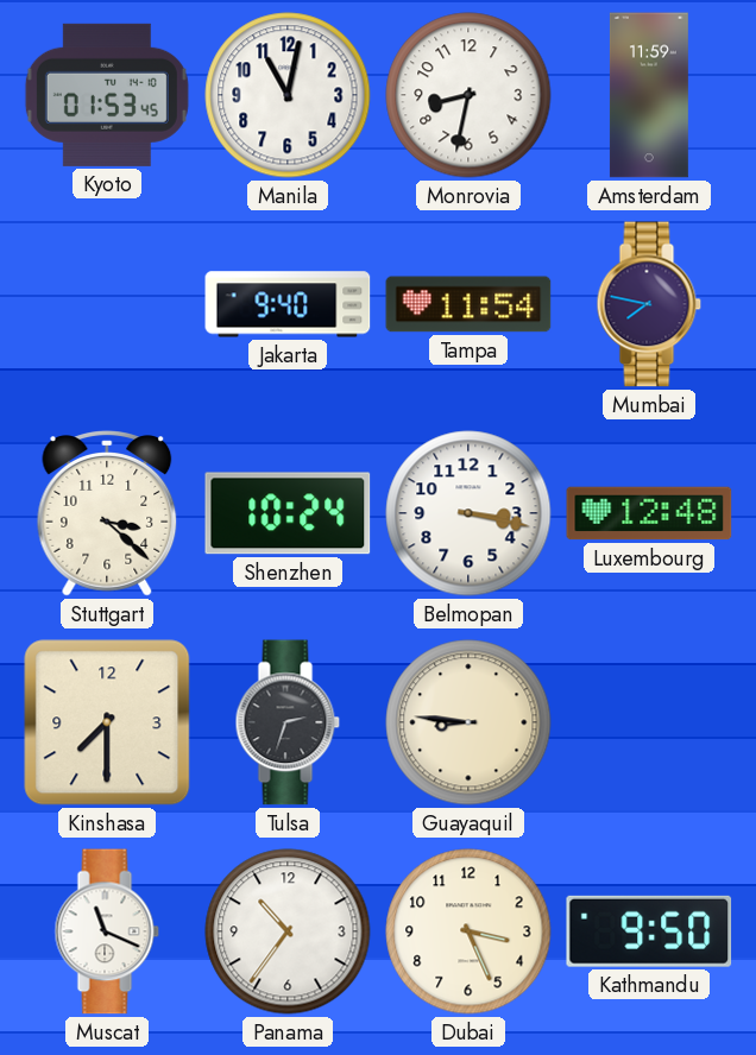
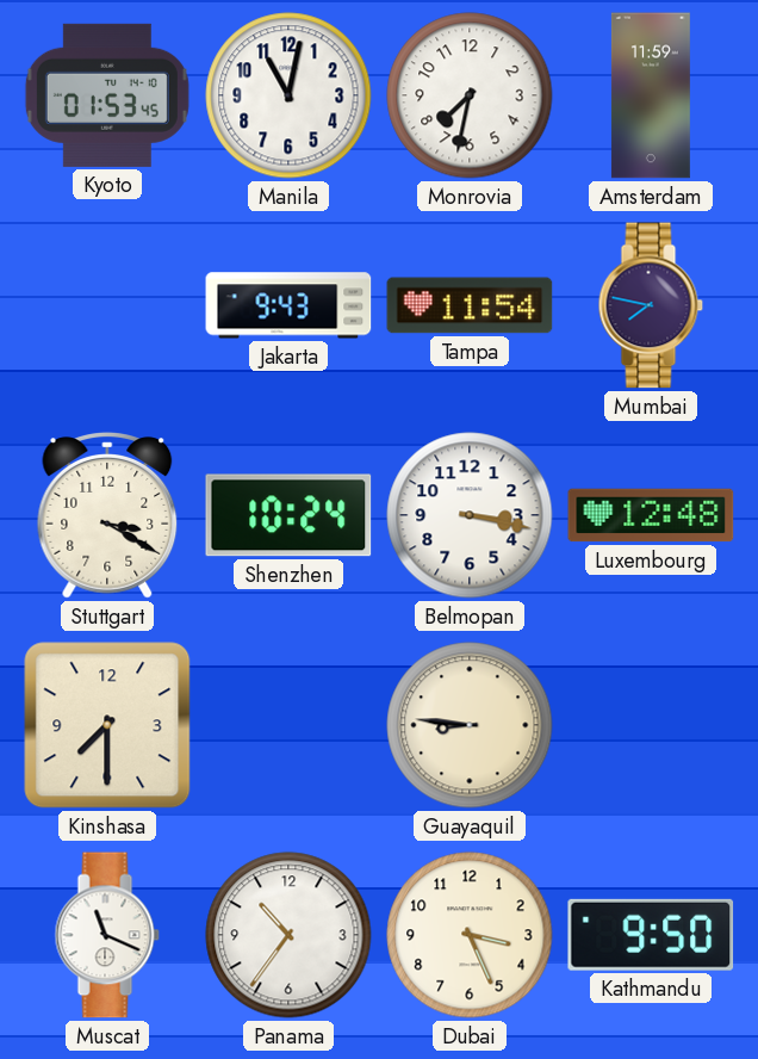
Monrovia: 8:32 -> 7:32
Jakarta: 9:40 -> 9:43
Stuttgart: 3:22 -> 3:20
Tulsa: 2:33 -> none
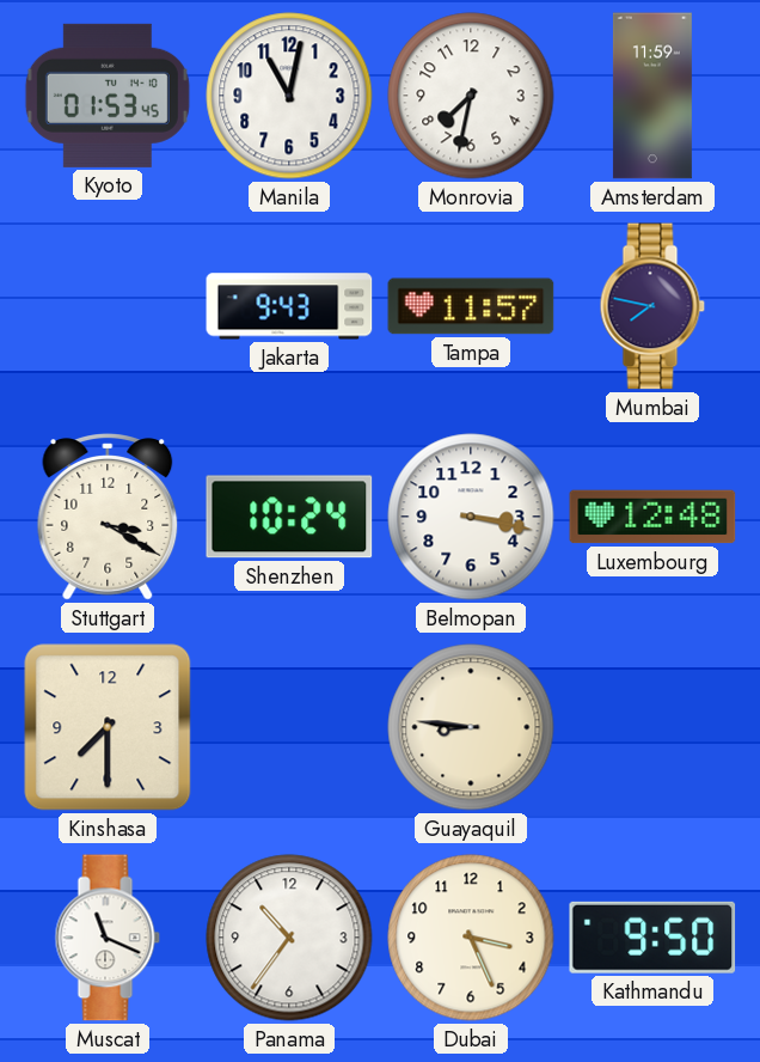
Tampa: 11:54 -> 11:57
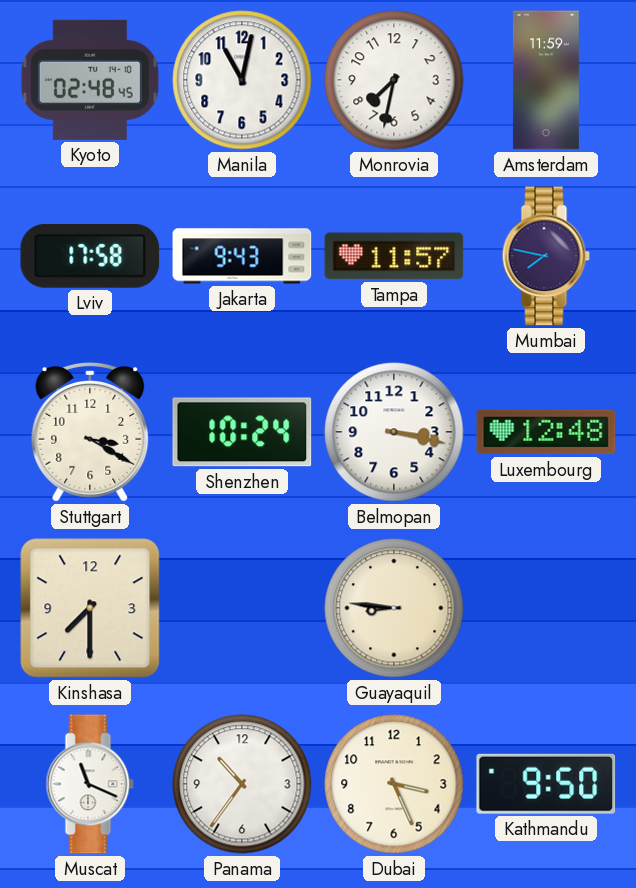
Kyoto: 01:53 -> 02:48
Lviv: none -> 17:58
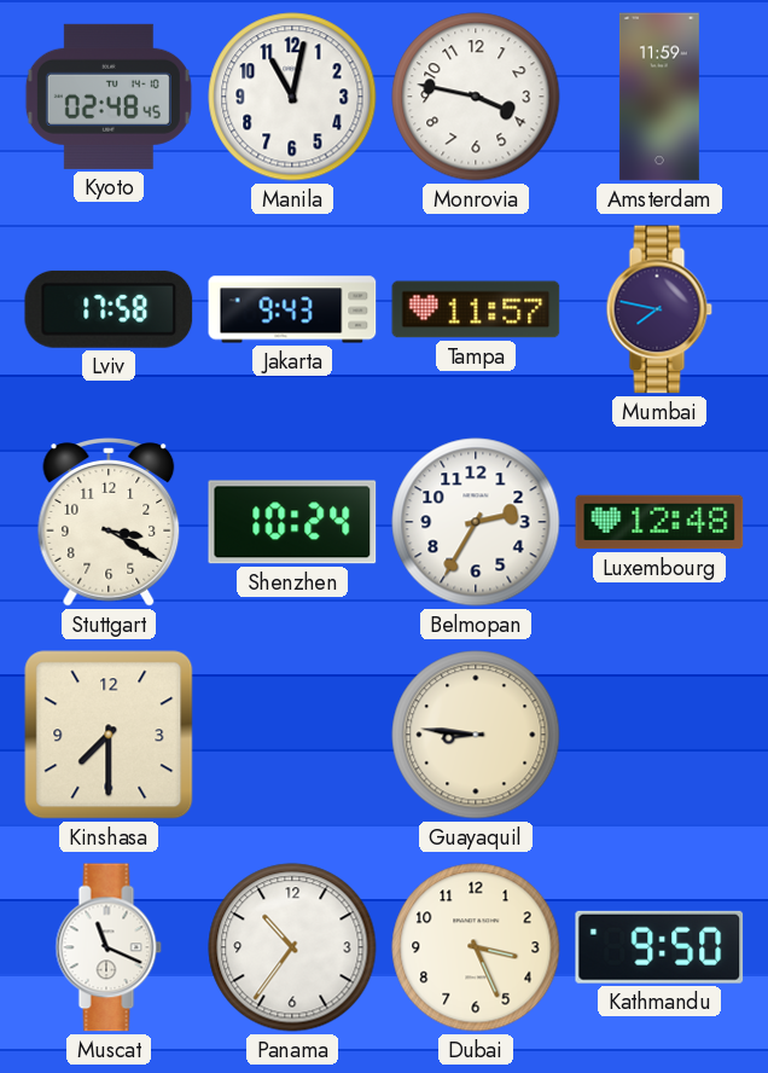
Monrovia: 7:32 -> 3:47
Belmopan: 3:17 -> 2:35
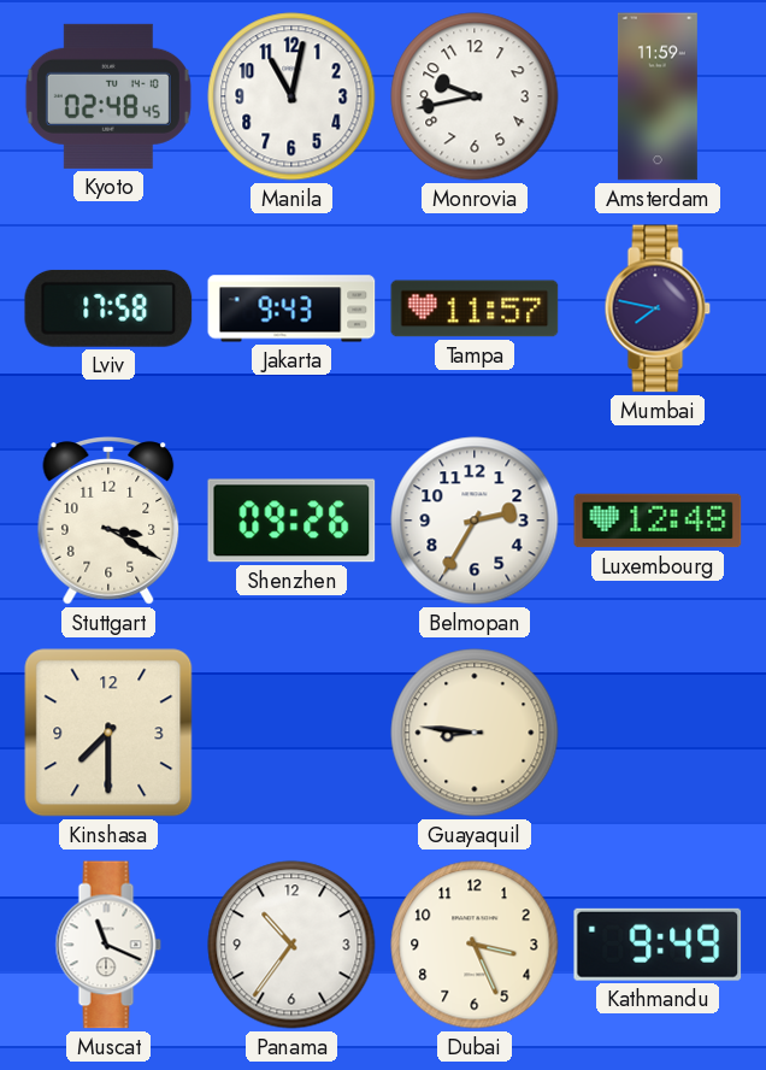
Monrovia: 3:47 -> 9:43
Shenzhen: 10:24 -> 09:26
Kathmandu: 9:50 -> 9:49
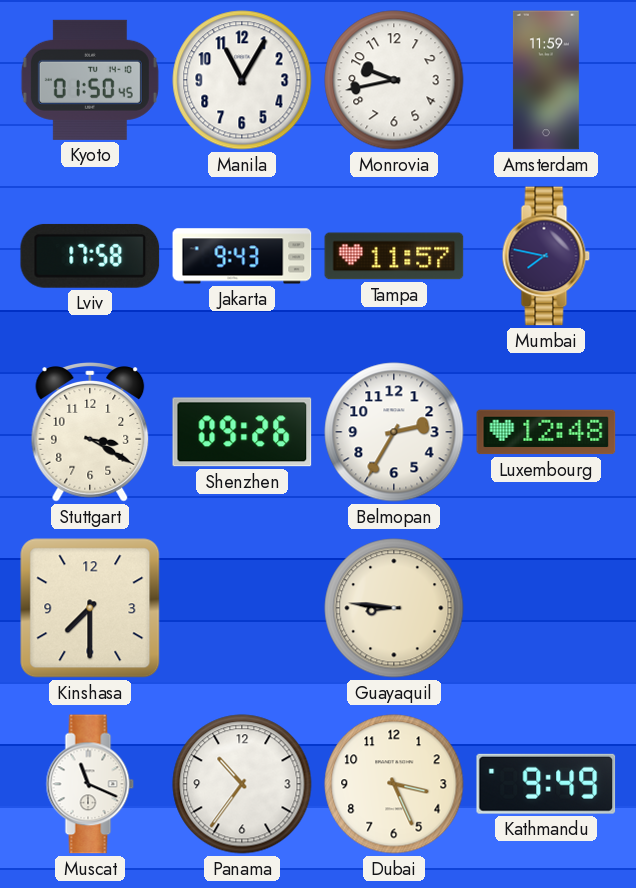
Kyoto: 02:48 -> 01:50
Manila: 11:02 -> 11:05
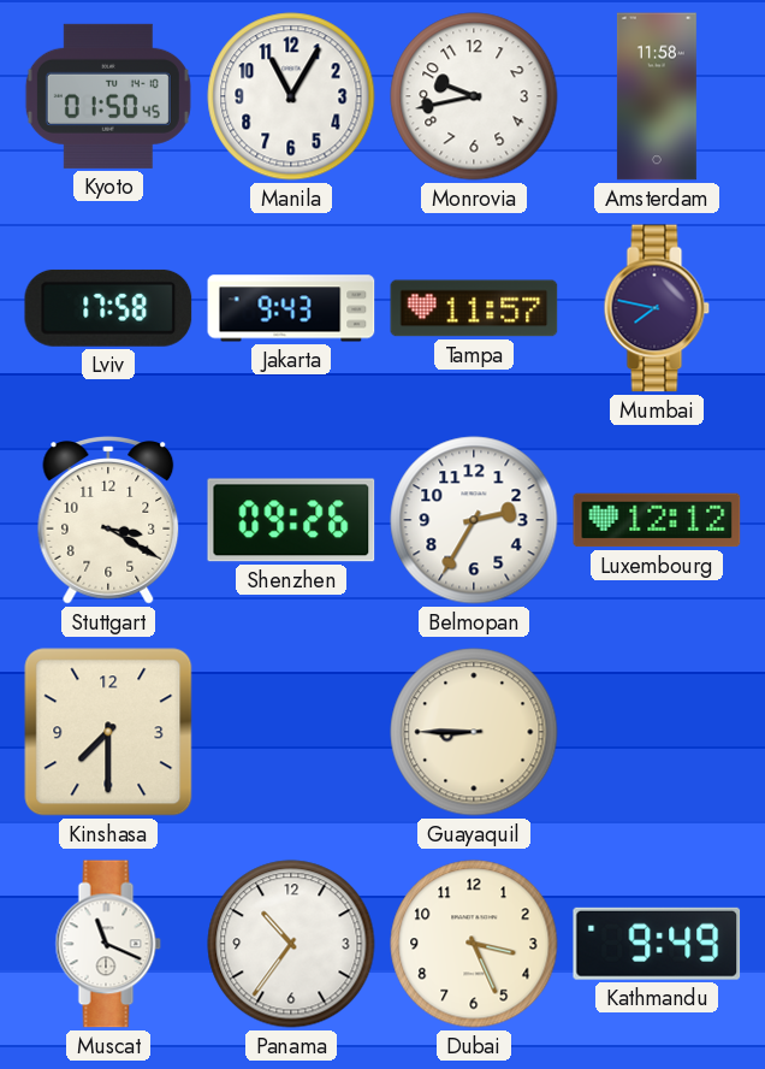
Amsterdam: 11:59 -> 11:58
Luxembourg: 12:48 -> 12:12
Guayaquil: 8:46 -> 8:45
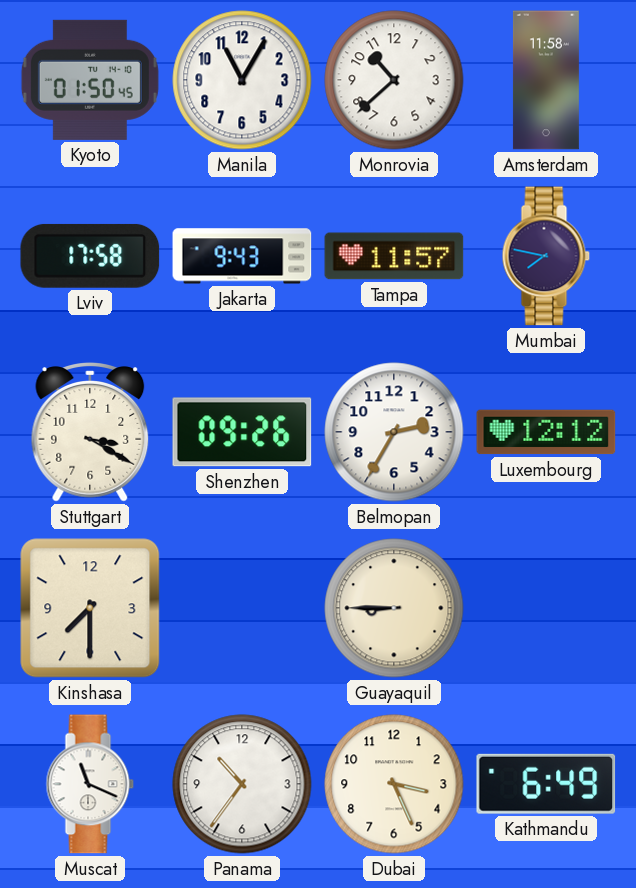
Monrovia: 9:43 -> 10:38
Kathmandu: 9:49 -> 6:49
